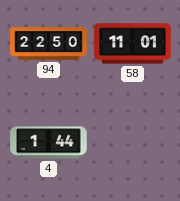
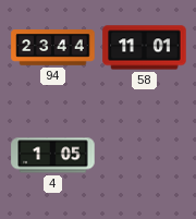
94: 22:50 -> 23:44
4: 1:44 -> 1:05
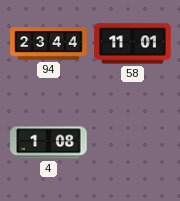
4: 1:05 -> 1:08
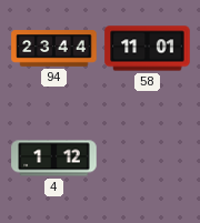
4: 1:08 -> 1:12
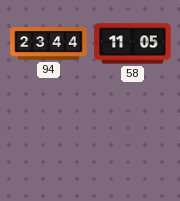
58: 11:01 -> 11:05
4: 1:12 -> none
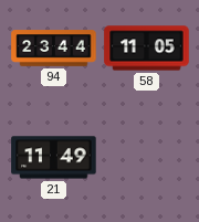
21: none -> 11:49
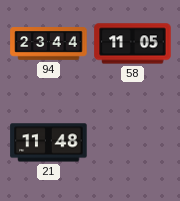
21: 11:49 -> 11:48
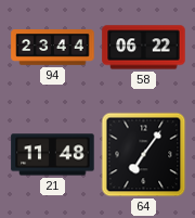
58: 11:05 -> 06:22
64: none -> 7:06
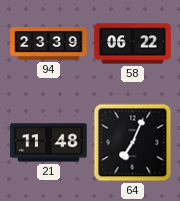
94: 23:44 -> 23:39
64: 7:06 -> 7:04
